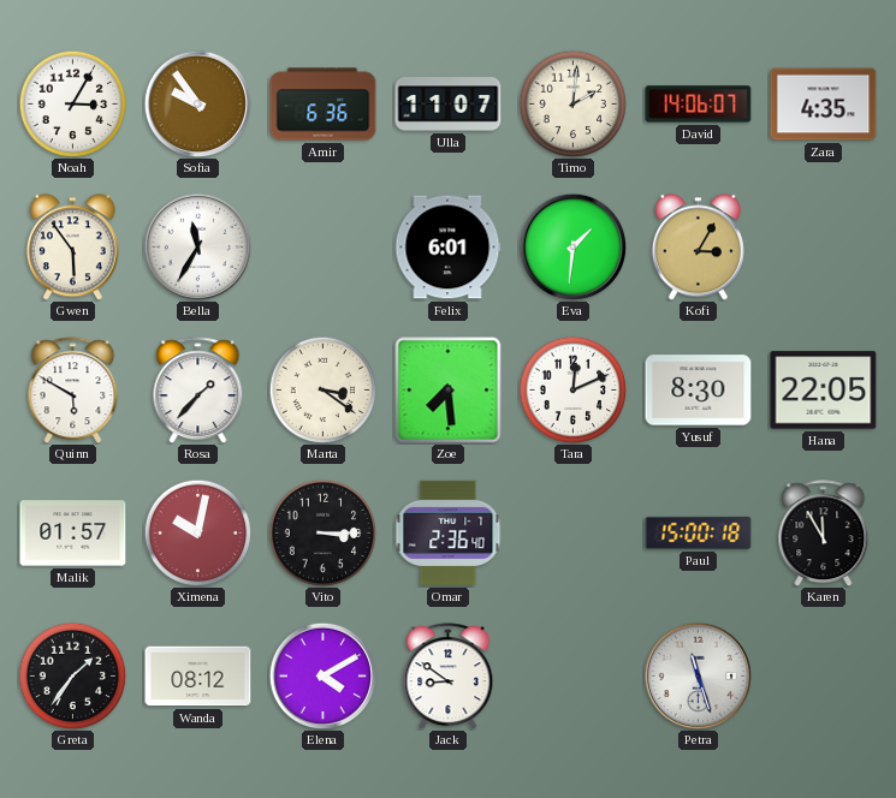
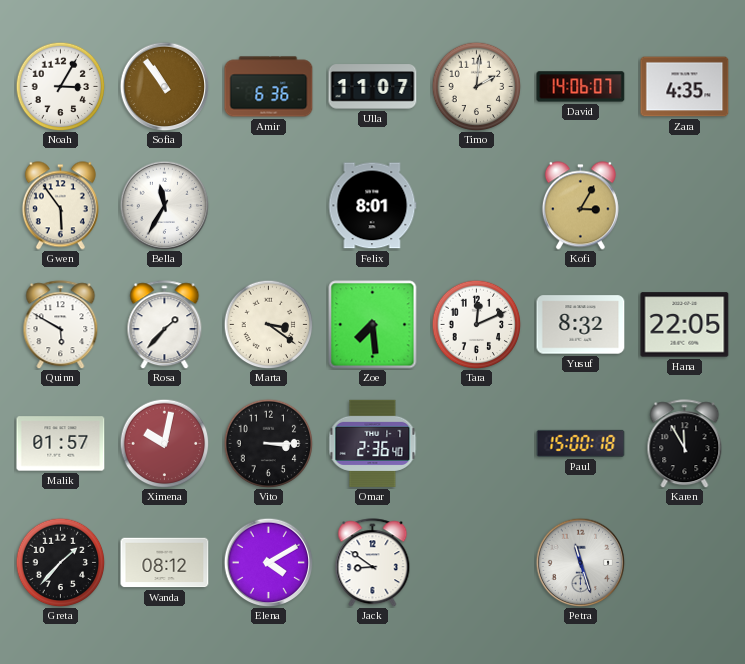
Sofia: 9:54 -> 10:54
Felix: 6:01 -> 8:01
Eva: 1:31 -> none
Yusuf: 8:30 -> 8:32
Greta: 1:36 -> 1:37
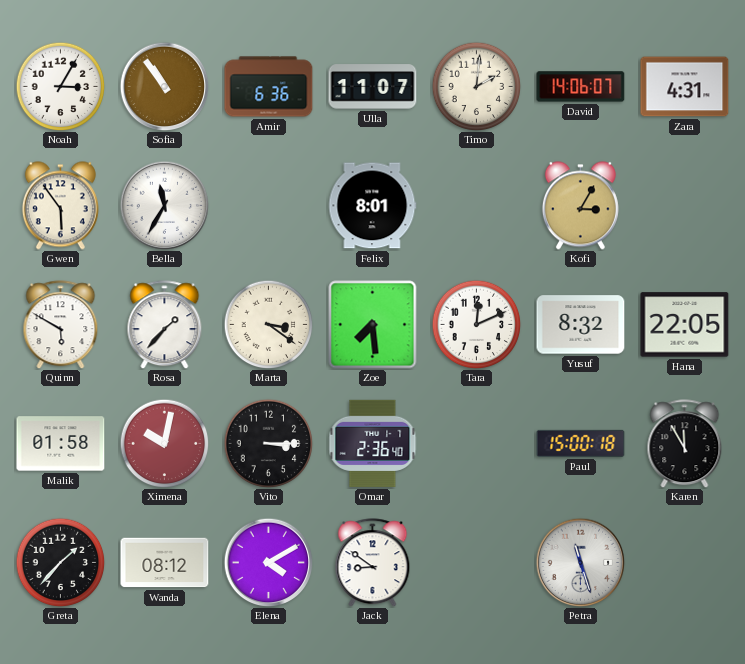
Zara: 4:35 -> 4:31
Malik: 01:57 -> 01:58
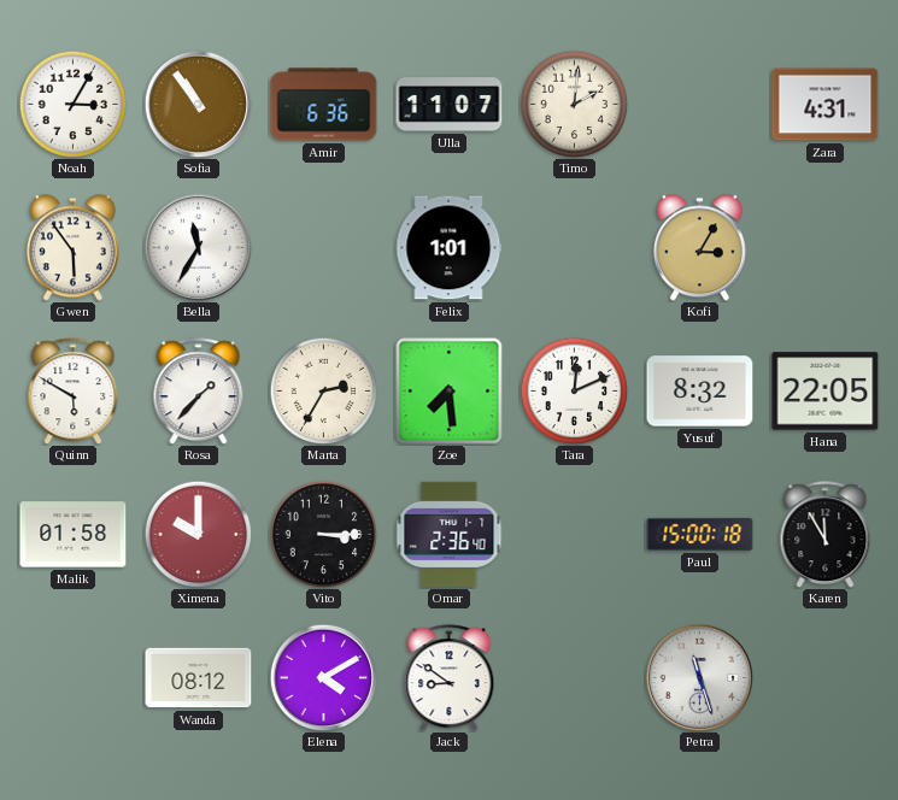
David: 14:06 -> none
Felix: 8:01 -> 1:01
Marta: 3:21 -> 2:35
Ximena: 10:02 -> 10:00
Greta: 1:37 -> none
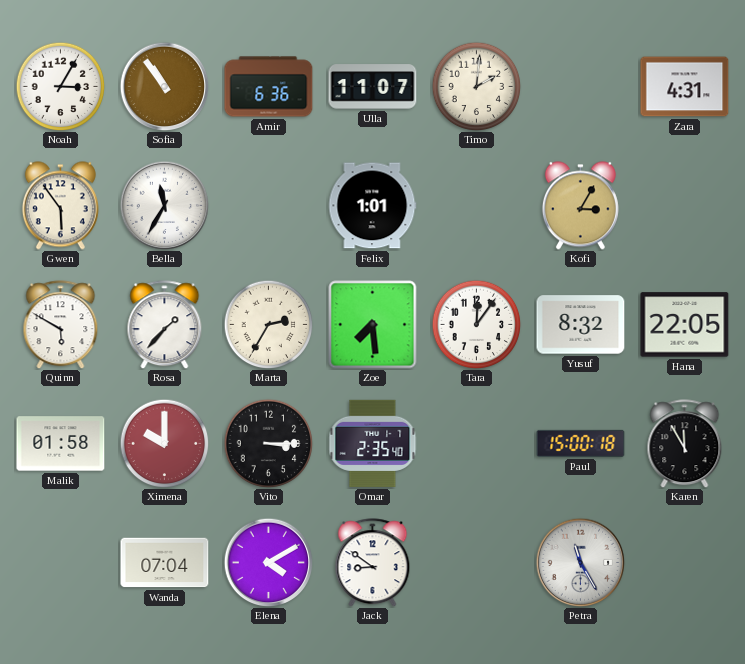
Tara: 12:11 -> 12:06
Omar: 2:36 -> 2:35
Wanda: 08:12 -> 07:04
Petra: 11:27 -> 11:25
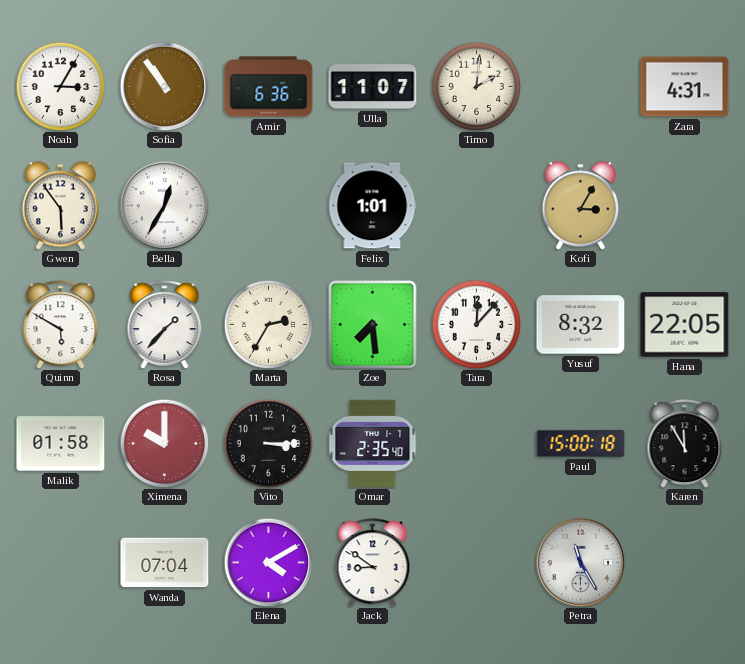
Bella: 11:35 -> 12:35
Tara: 12:06 -> 12:07
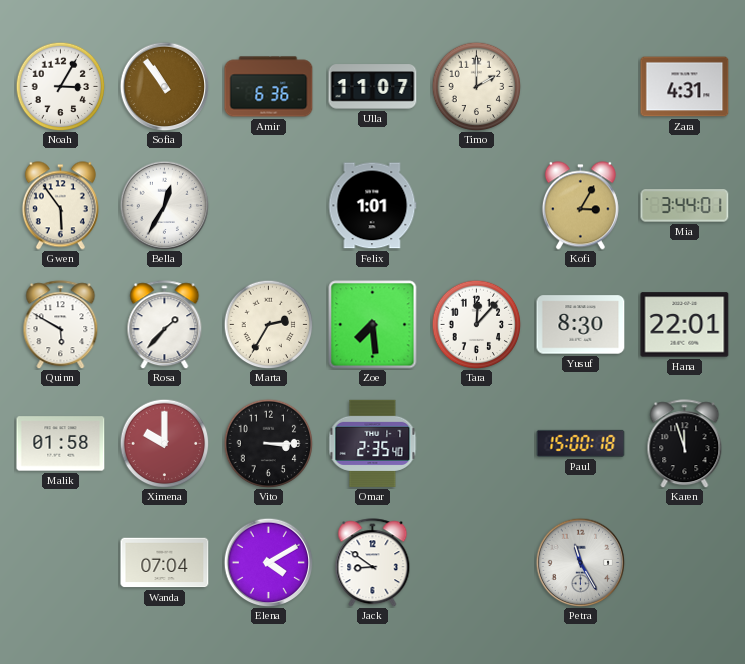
Timo: 2:01 -> 2:00
Mia: none -> 3:44
Yusuf: 8:32 -> 8:30
Hana: 22:05 -> 22:01
Karen: 11:55 -> 11:57
